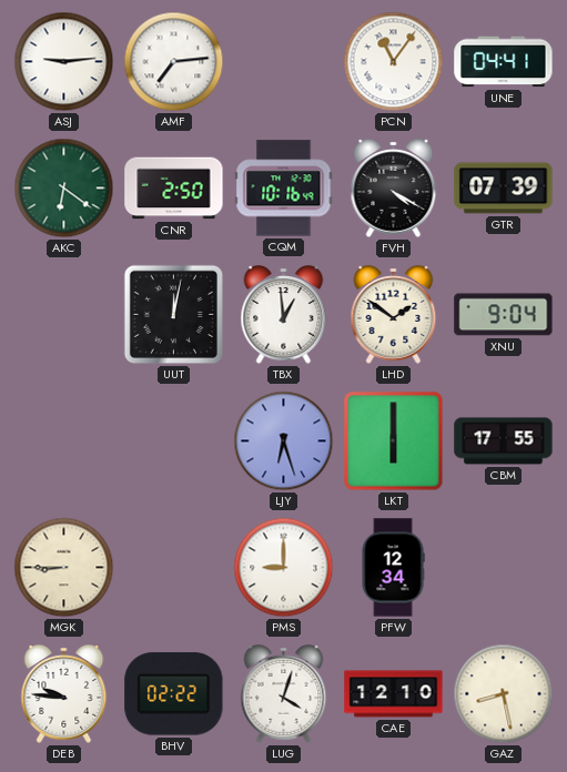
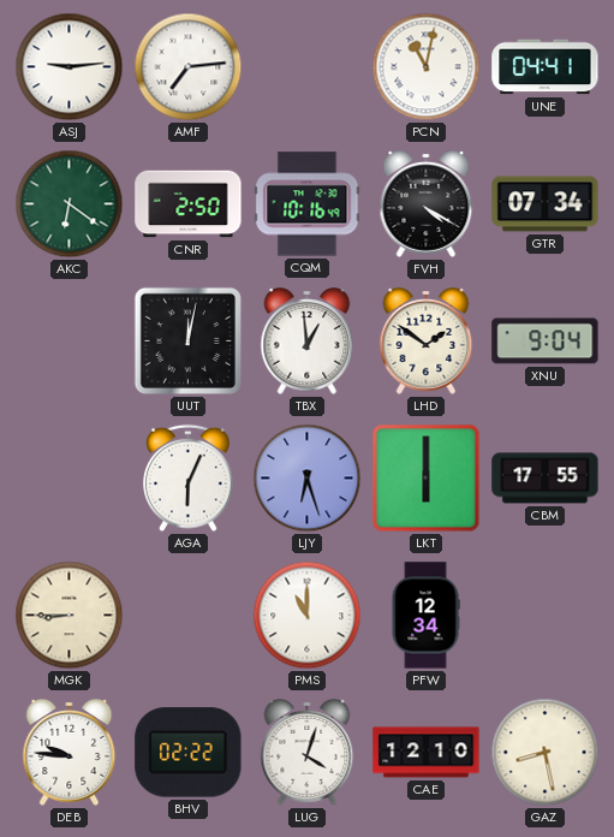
PCN: 11:06 -> 11:02
GTR: 07:39 -> 07:34
AGA: none -> 6:04
PMS: 9:00 -> 11:00
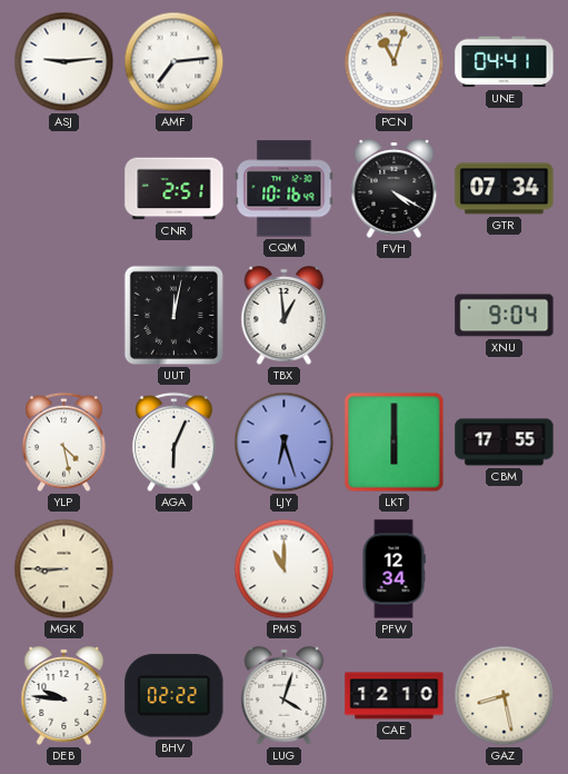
PCN: 11:02 -> 11:03
AKC: 6:21 -> none
CNR: 2:50 -> 2:51
LHD: 1:51 -> none
YLP: none -> 4:28
